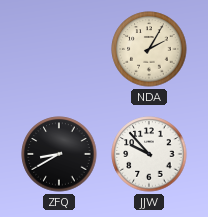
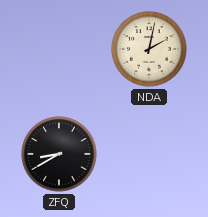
NDA: 2:05 -> 2:02
JJW: 9:53 -> none
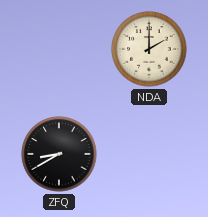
NDA: 2:02 -> 2:00
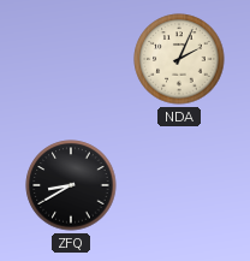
NDA: 2:00 -> 2:04
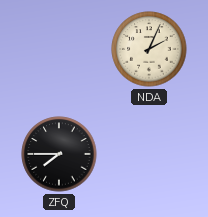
ZFQ: 8:40 -> 7:45
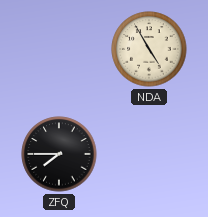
NDA: 2:04 -> 4:55
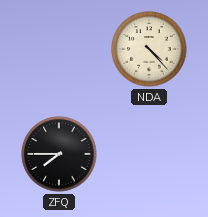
NDA: 4:55 -> 4:23
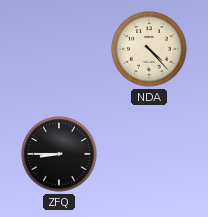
ZFQ: 7:45 -> 8:45
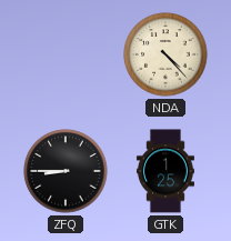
GTK: none -> 1:25
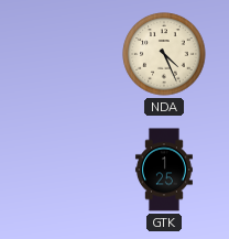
NDA: 4:23 -> 4:26
ZFQ: 8:45 -> none
